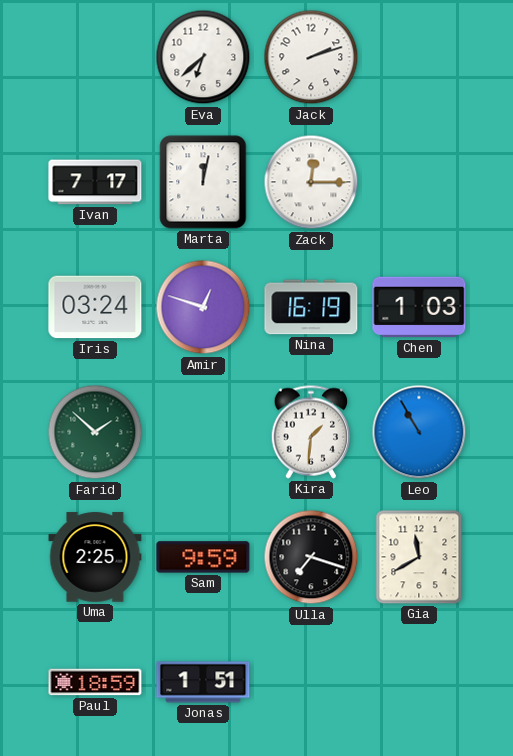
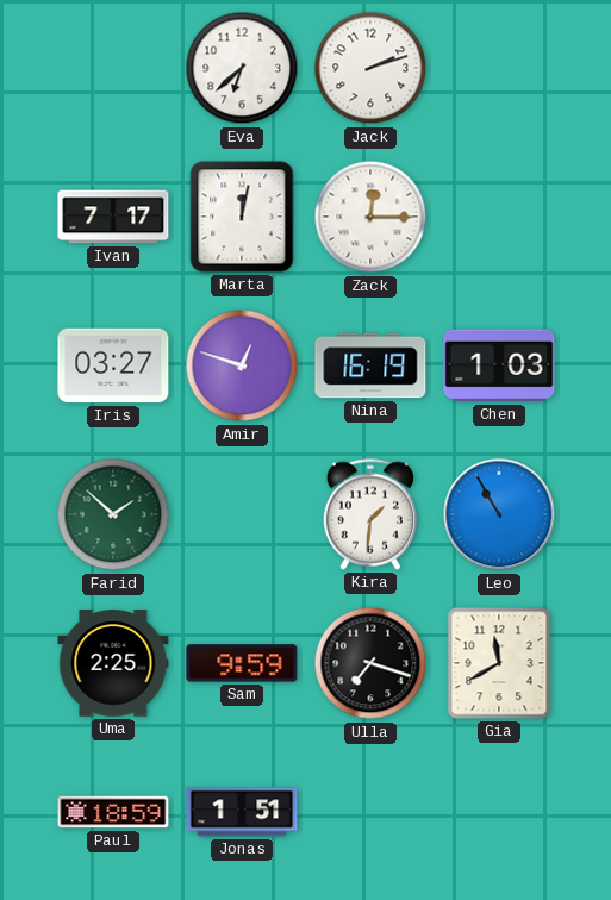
Iris: 03:24 -> 03:27
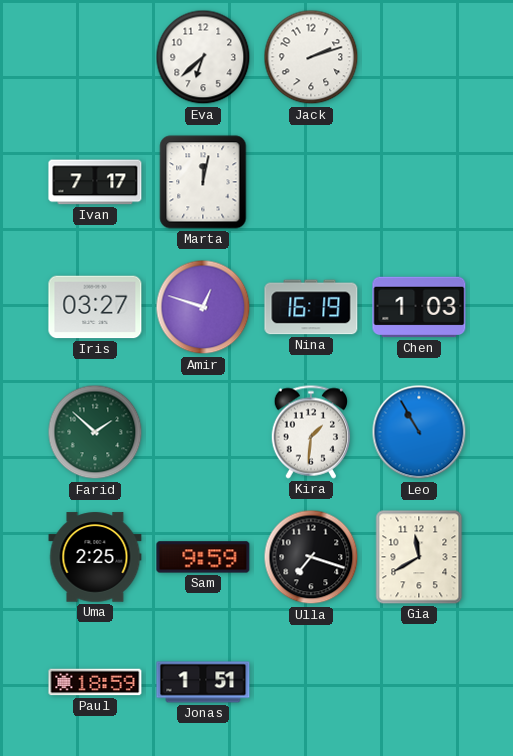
Zack: 12:15 -> none
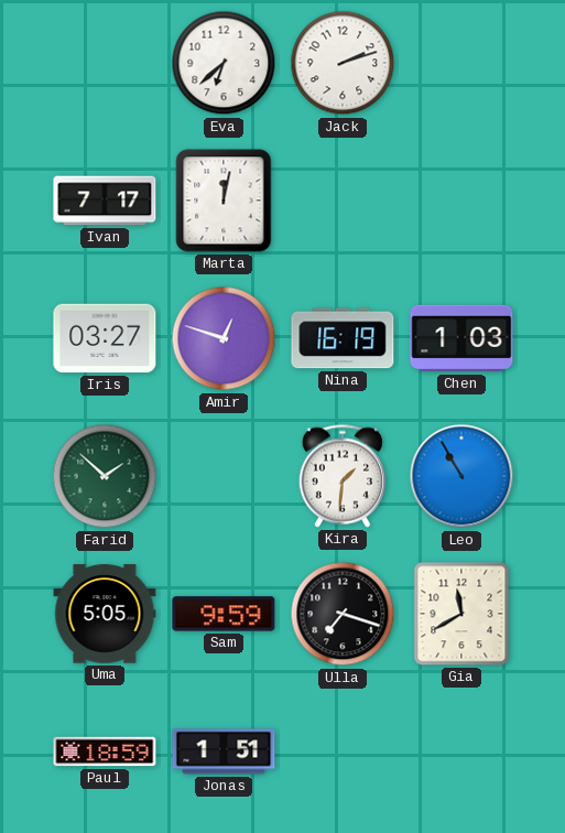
Uma: 2:25 -> 5:05
